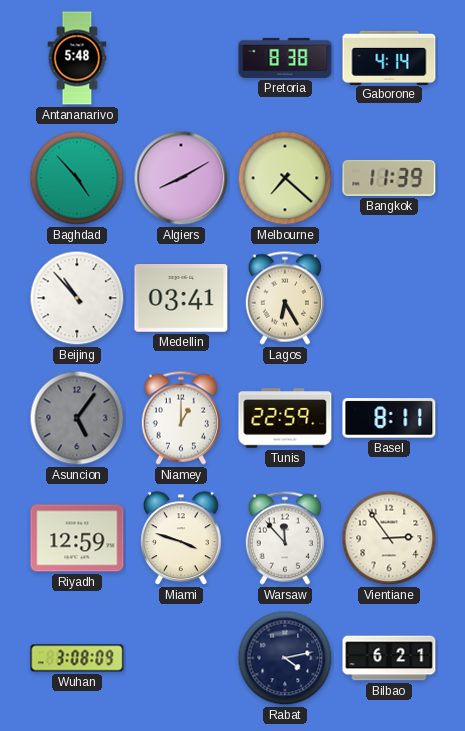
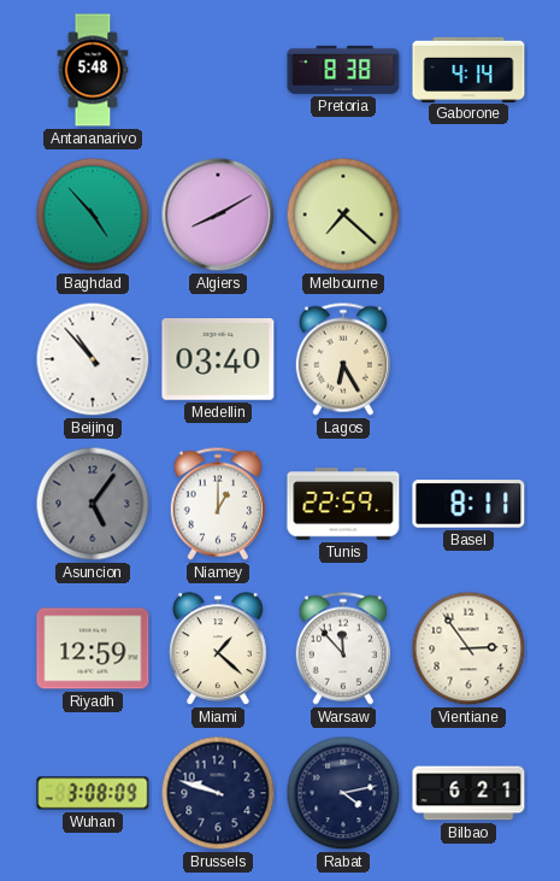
Bangkok: 11:39 -> none
Medellin: 03:41 -> 03:40
Miami: 3:48 -> 1:22
Brussels: none -> 9:48
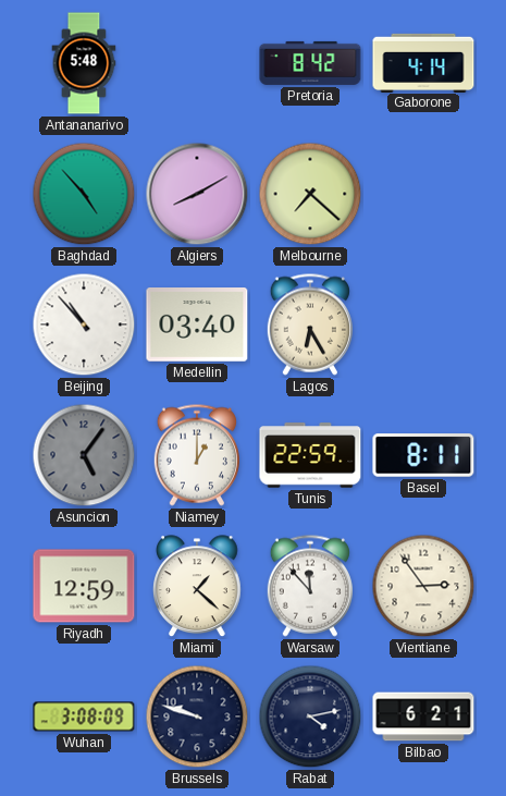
Pretoria: 8:38 -> 8:42
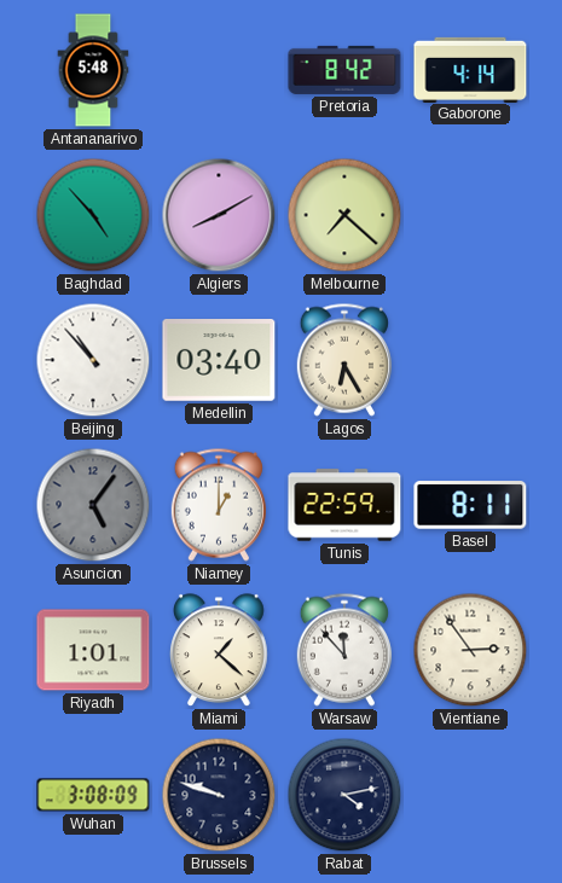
Riyadh: 12:59 -> 1:01
Bilbao: 6:21 -> none
